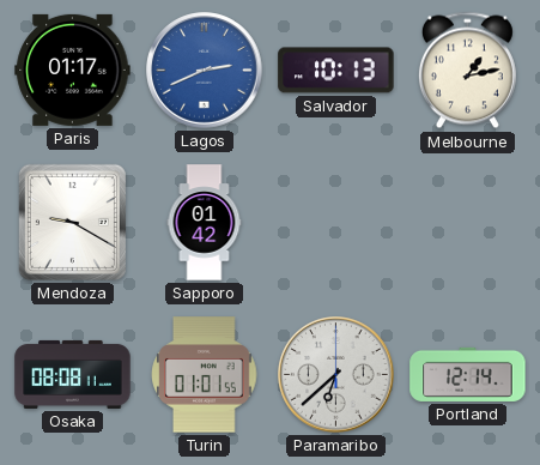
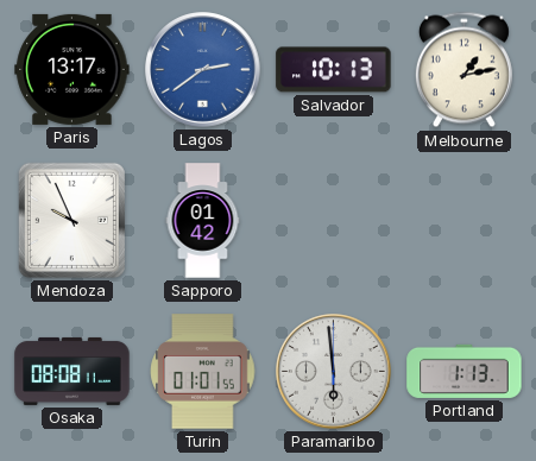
Paris: 01:17 -> 13:17
Lagos: 2:41 -> 2:39
Mendoza: 9:20 -> 9:56
Paramaribo: 6:38 -> 5:59
Portland: 12:14 -> 1:13
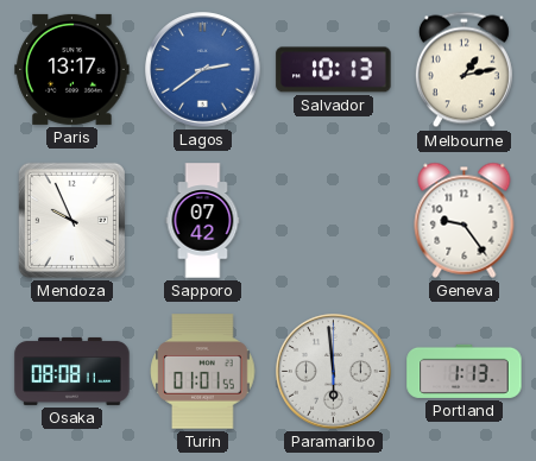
Sapporo: 01:42 -> 07:42
Geneva: none -> 9:24
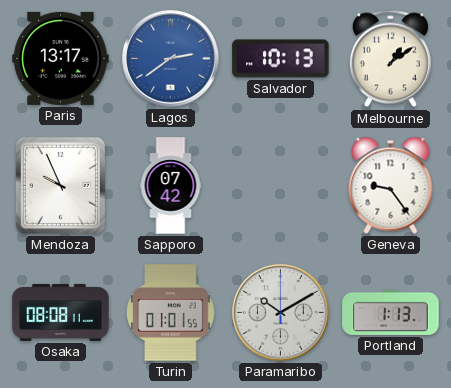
Melbourne: 1:13 -> 1:09
Paramaribo: 5:59 -> 10:10
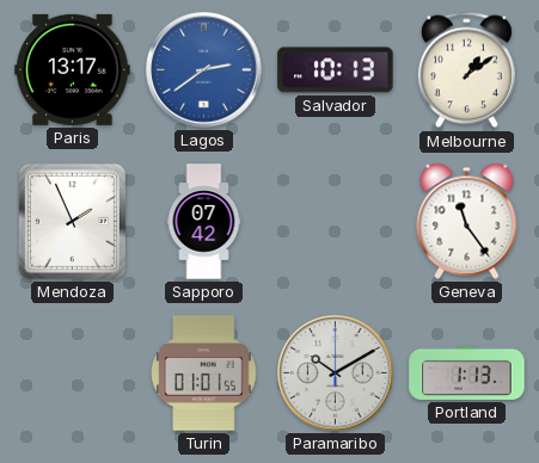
Mendoza: 9:56 -> 1:56
Geneva: 9:24 -> 11:24
Osaka: 08:08 -> none
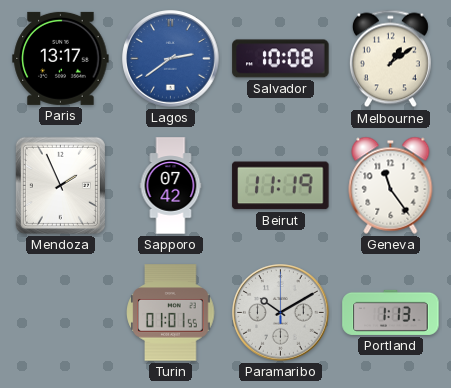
Salvador: 10:13 -> 10:08
Beirut: none -> 11:19
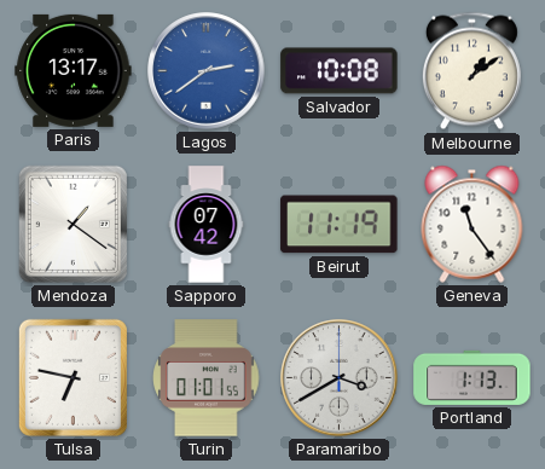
Mendoza: 1:56 -> 1:21
Tulsa: none -> 6:47
Paramaribo: 10:10 -> 3:40
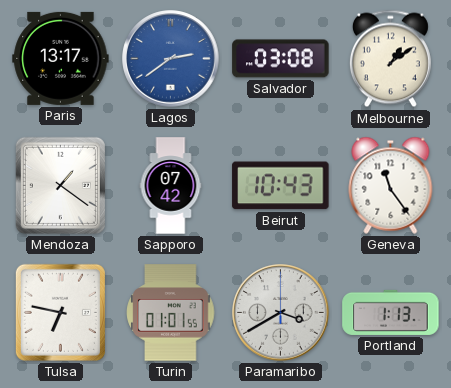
Salvador: 10:08 -> 03:08
Beirut: 11:19 -> 10:43
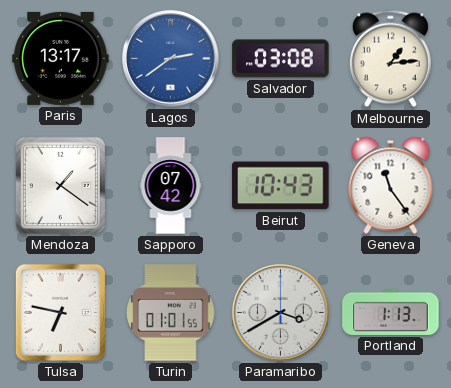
Melbourne: 1:09 -> 1:14
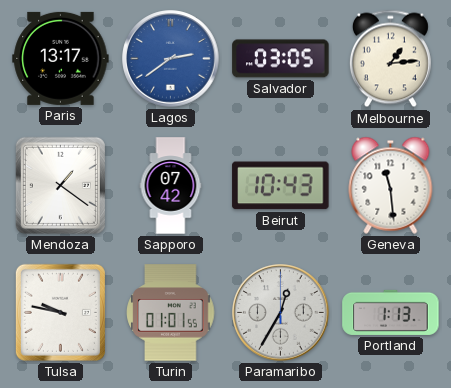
Salvador: 03:08 -> 03:05
Geneva: 11:24 -> 11:29
Tulsa: 6:47 -> 9:47
Paramaribo: 3:40 -> 12:35
